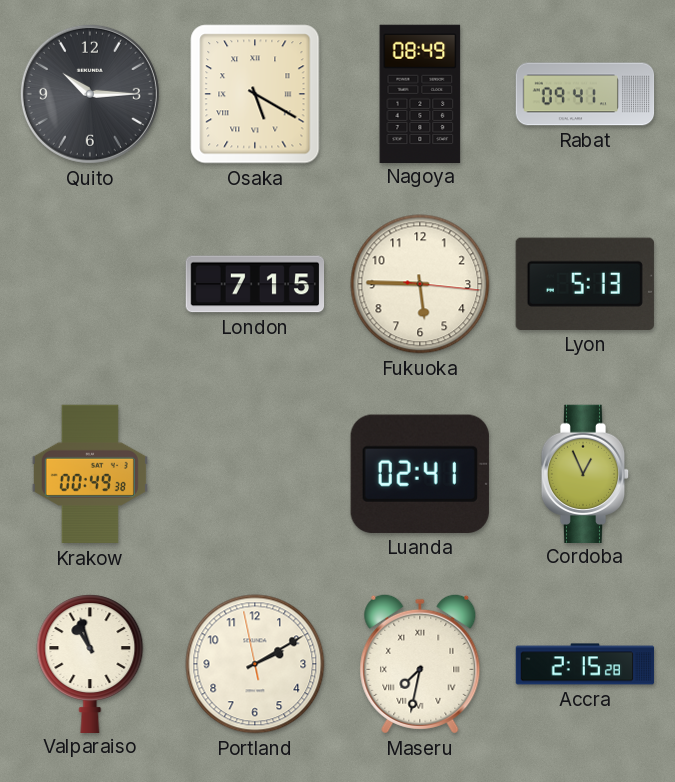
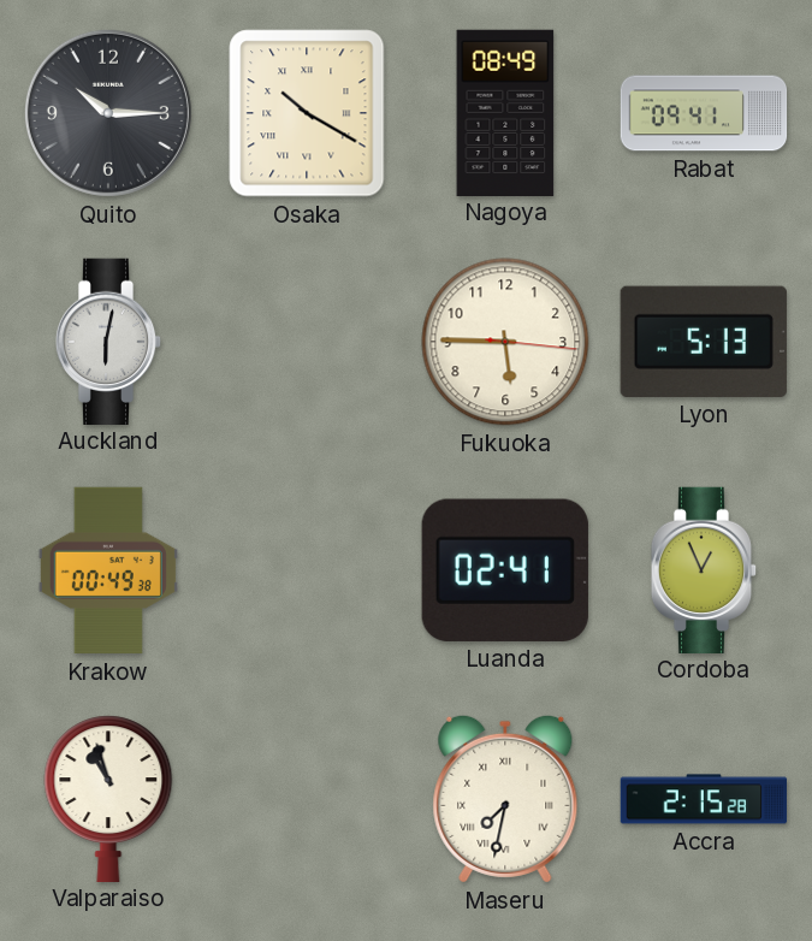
Osaka: 5:20 -> 10:20
Auckland: none -> 6:02
London: 7:15 -> none
Portland: 2:09 -> none
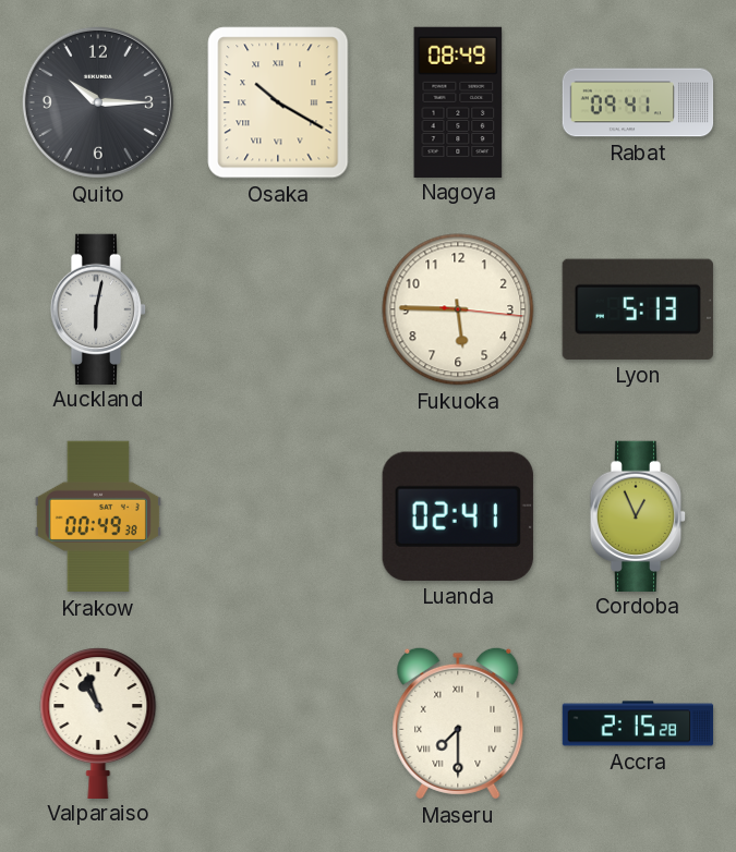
Maseru: 7:32 -> 7:30
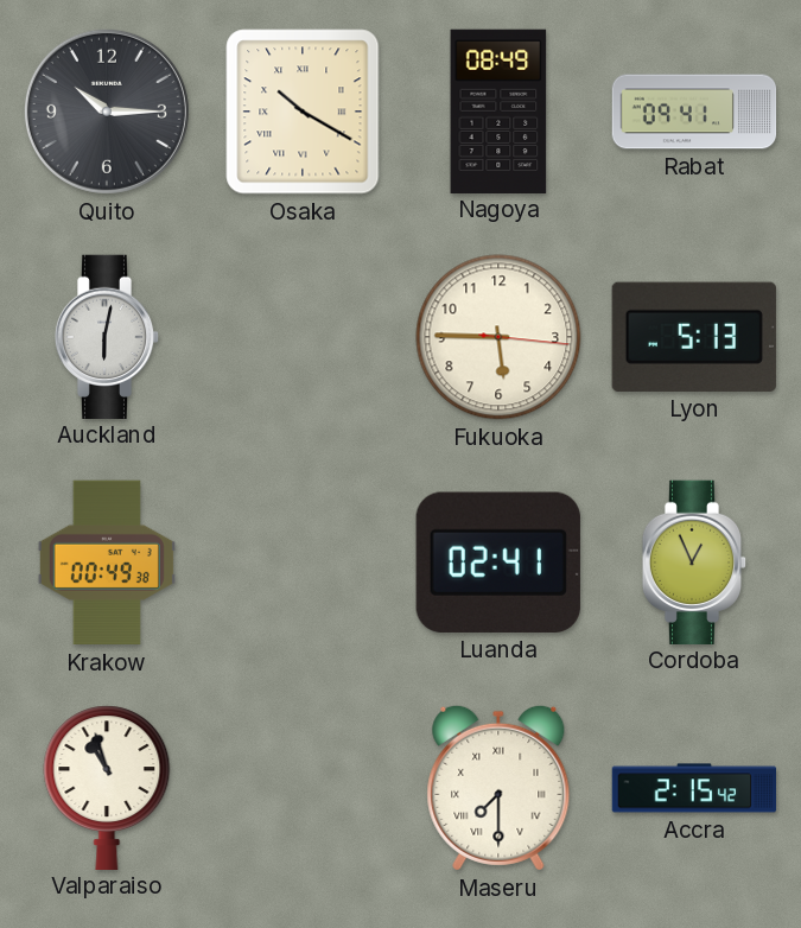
Accra: 2:15:28 -> 2:15:42
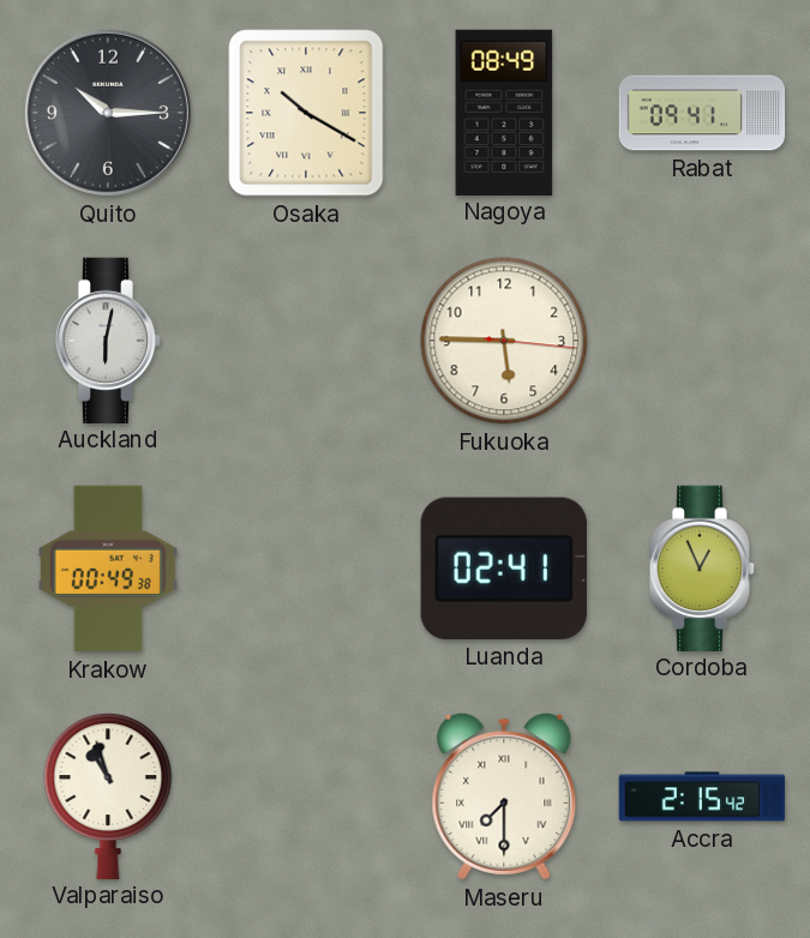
Lyon: 5:13 -> none
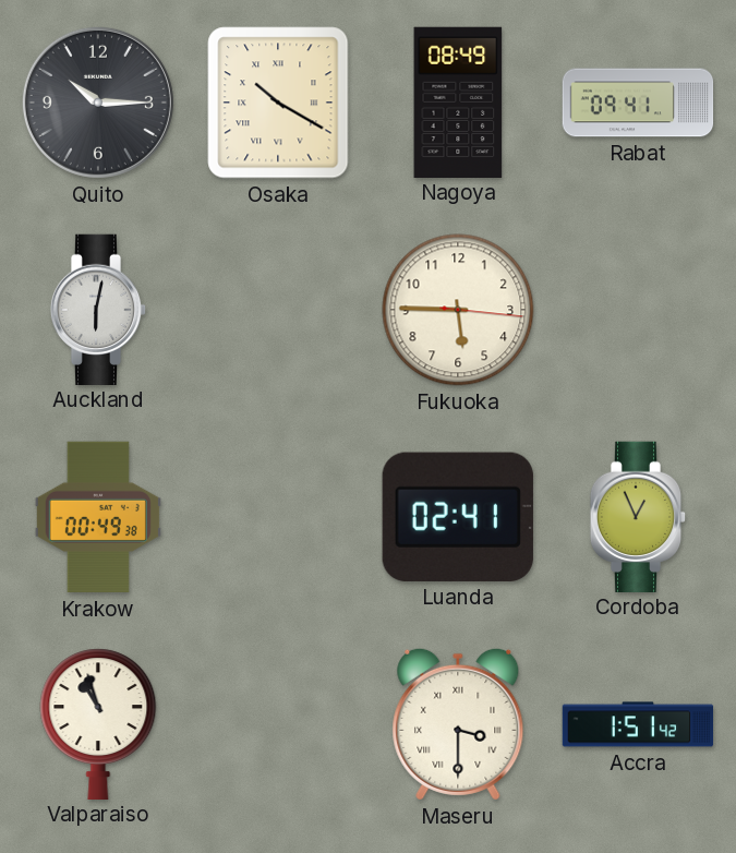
Maseru: 7:30 -> 3:30
Accra: 2:15 -> 1:51
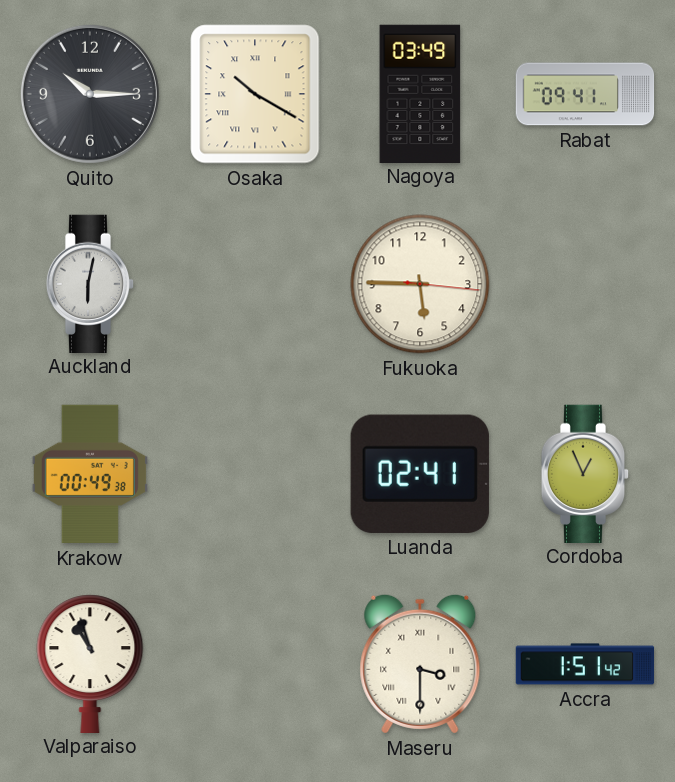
Nagoya: 08:49 -> 03:49
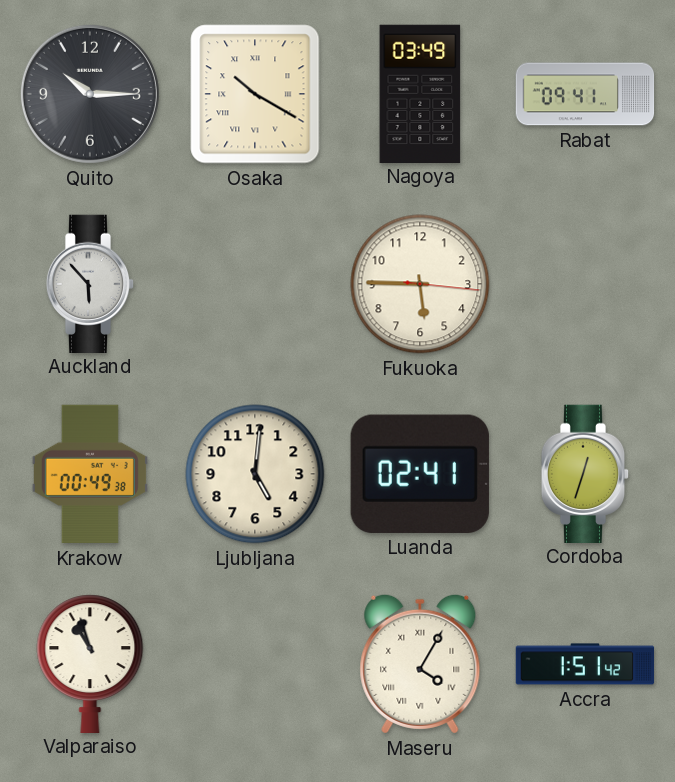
Auckland: 6:02 -> 5:53
Ljubljana: none -> 5:01
Cordoba: 12:56 -> 12:33
Maseru: 3:30 -> 4:05
